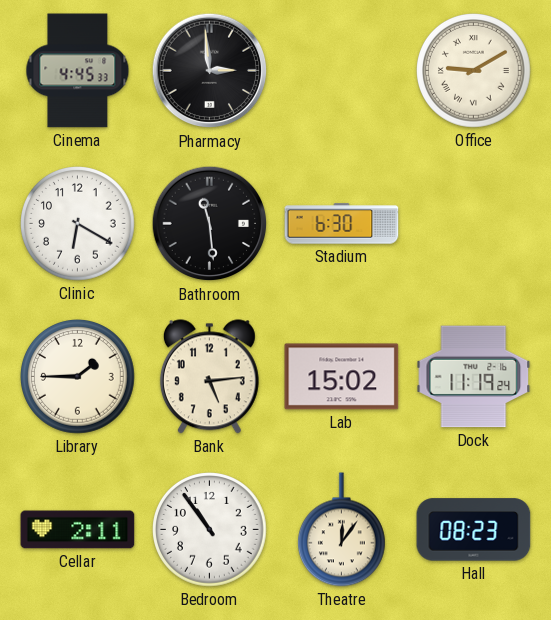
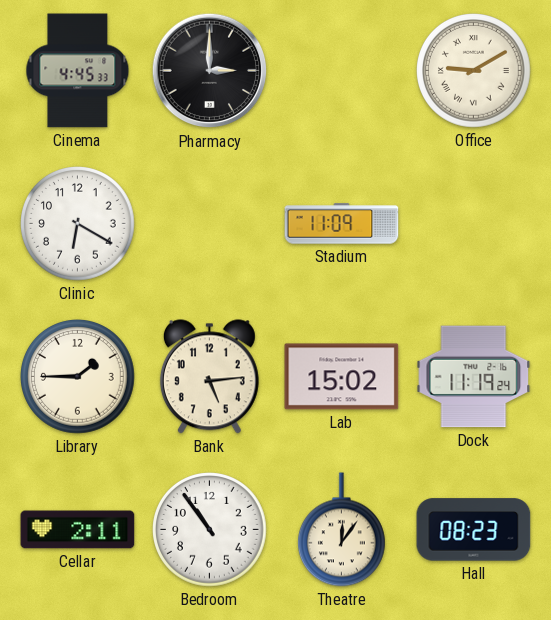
Pharmacy: 2:59 -> 3:00
Bathroom: 11:29 -> none
Stadium: 6:30 -> 11:09
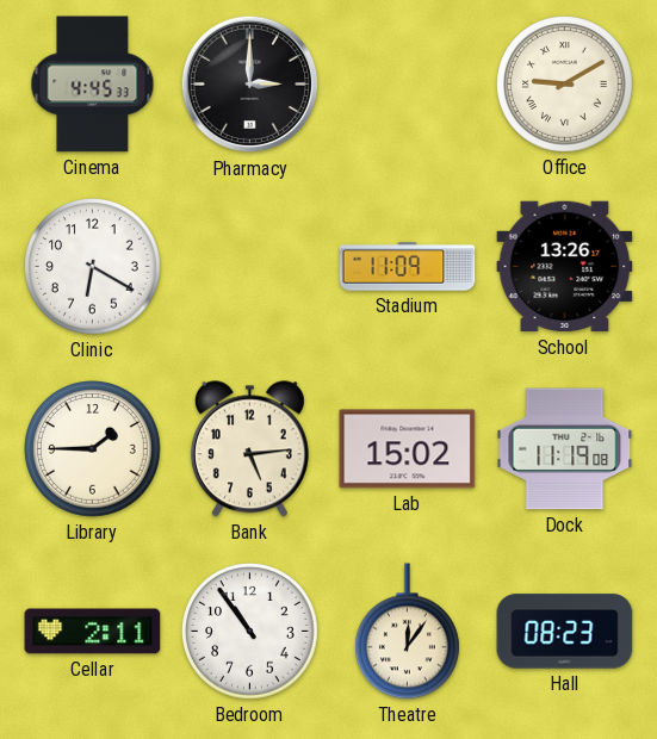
School: none -> 13:26
Dock: 11:19:24 -> 11:19:08
